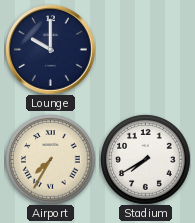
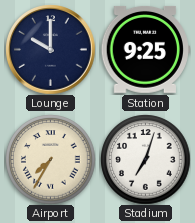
Station: none -> 9:25
Stadium: 7:40 -> 7:03
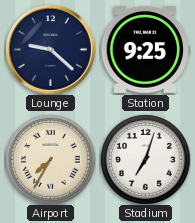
Lounge: 10:00 -> 9:22
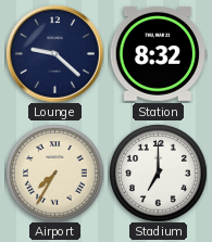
Station: 9:25 -> 8:32
Stadium: 7:03 -> 7:00
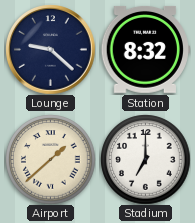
Airport: 7:35 -> 1:38
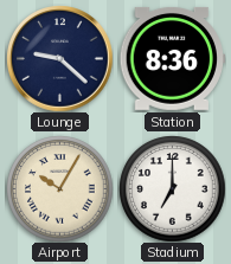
Station: 8:32 -> 8:36
Airport: 1:38 -> 10:05
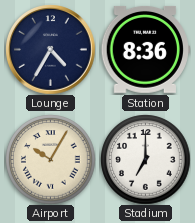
Lounge: 9:22 -> 4:35
